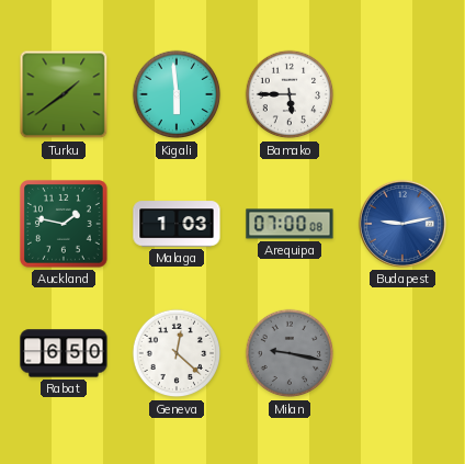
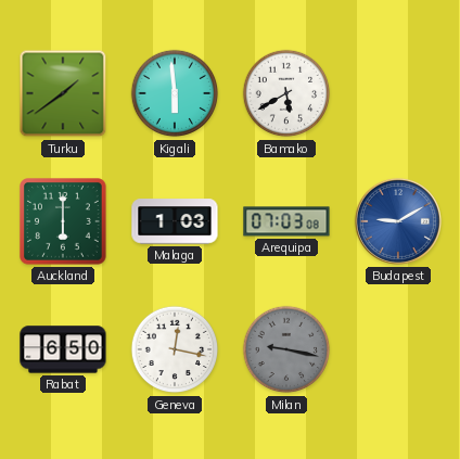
Bamako: 5:45 -> 5:40
Auckland: 1:47 -> 6:00
Arequipa: 07:00 -> 07:03
Budapest: 9:13 -> 9:10
Geneva: 12:22 -> 12:17
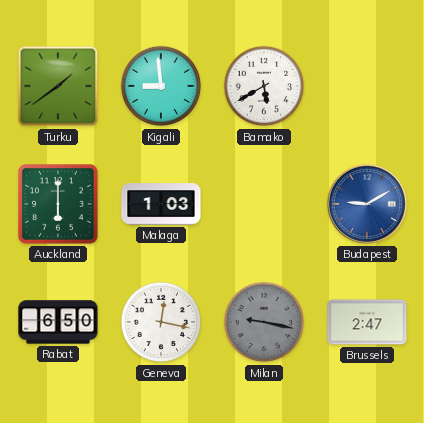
Kigali: 5:59 -> 8:59
Arequipa: 07:03 -> none
Brussels: none -> 2:47
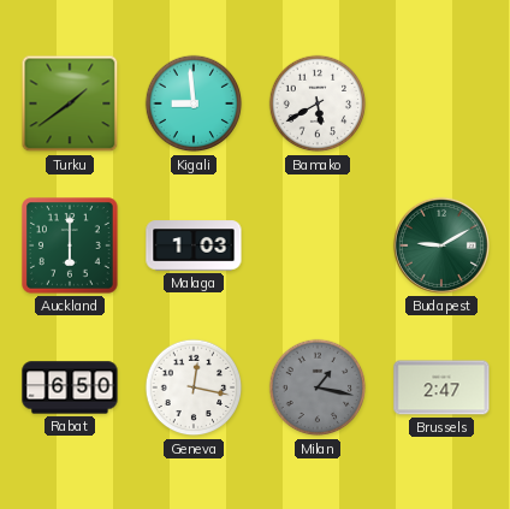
Budapest dial: blue -> green
Milan: 9:17 -> 1:17
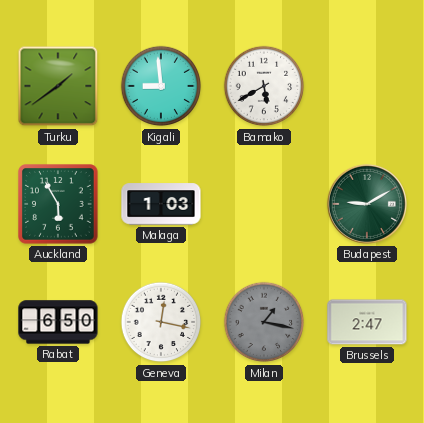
Auckland: 6:00 -> 5:55
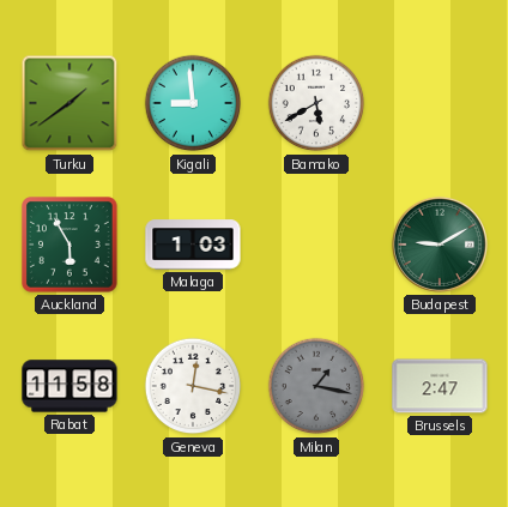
Rabat: 6:50 -> 11:58
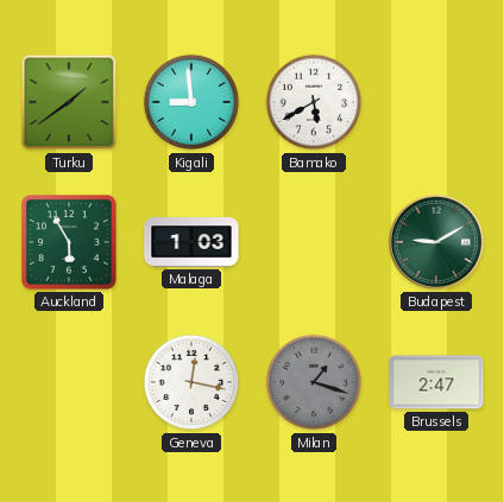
Rabat: 11:58 -> none
Milan: 1:17 -> 1:18
